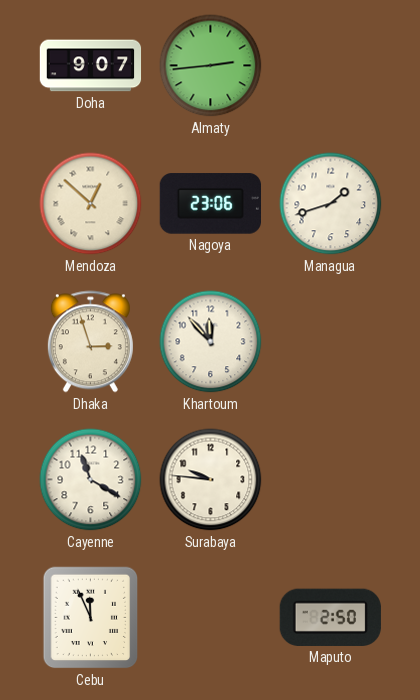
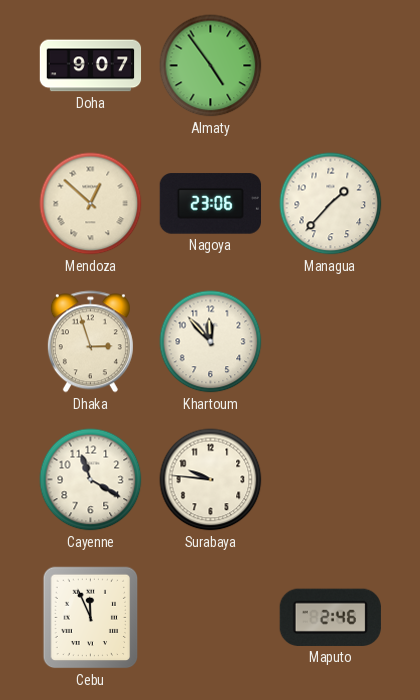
Almaty: 2:44 -> 4:54
Managua: 1:42 -> 1:37
Maputo: 2:50 -> 2:46
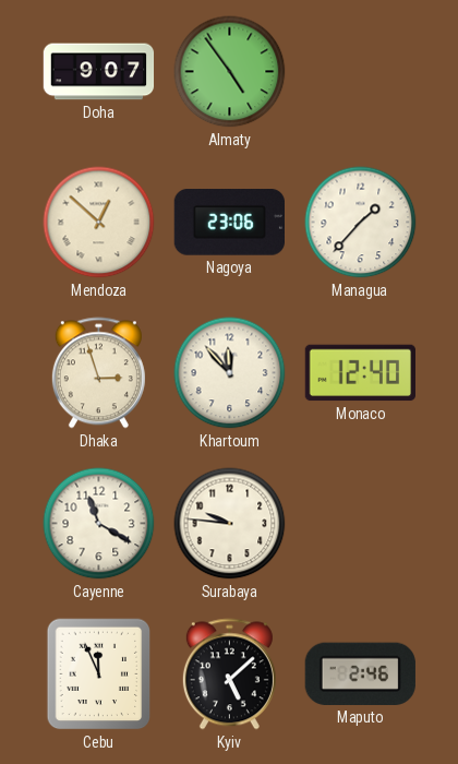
Monaco: none -> 12:40
Kyiv: none -> 5:08
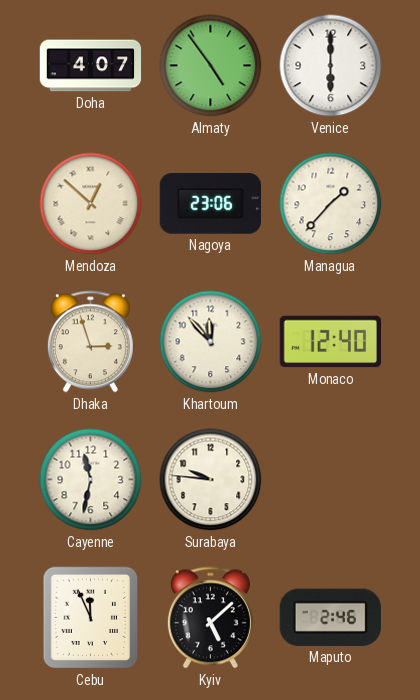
Doha: 9:07 -> 4:07
Venice: none -> 6:00
Cayenne: 11:20 -> 11:32
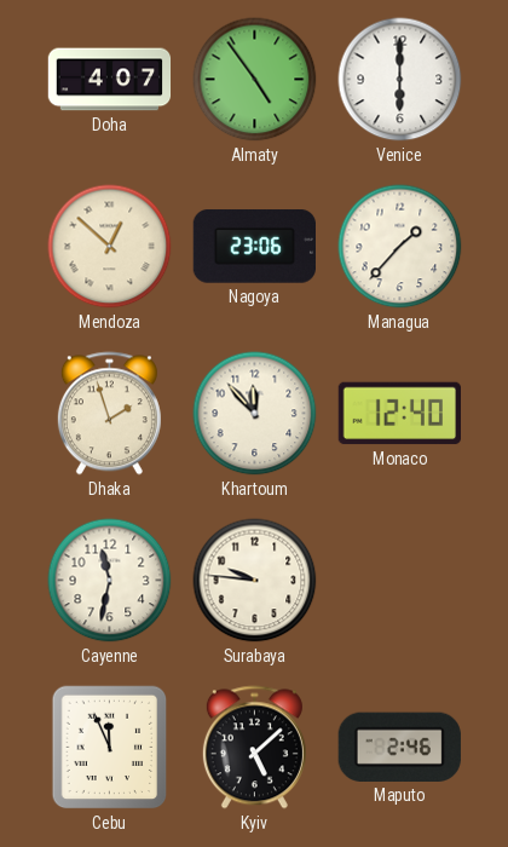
Dhaka: 2:57 -> 1:57
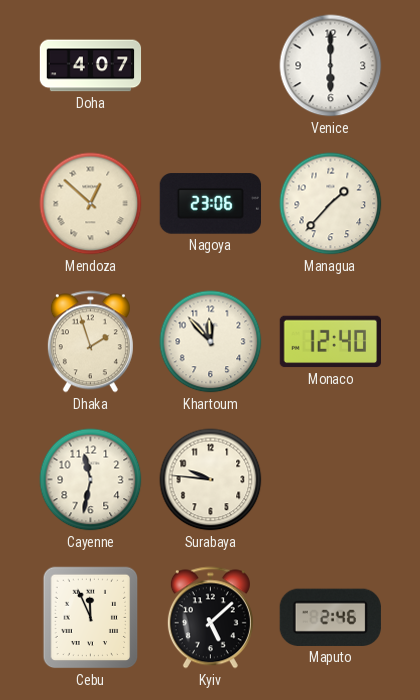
Almaty: 4:54 -> none
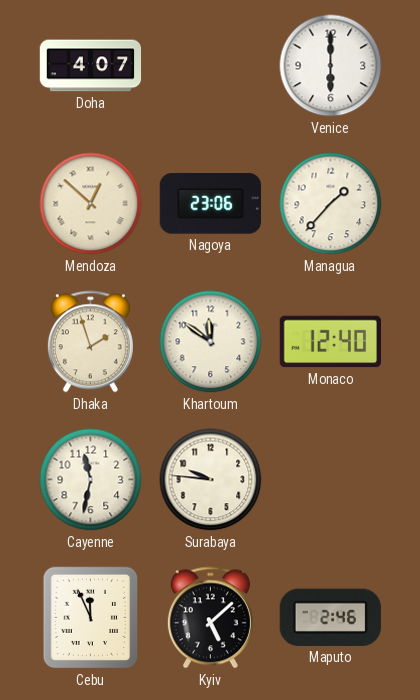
Khartoum: 11:53 -> 11:51
